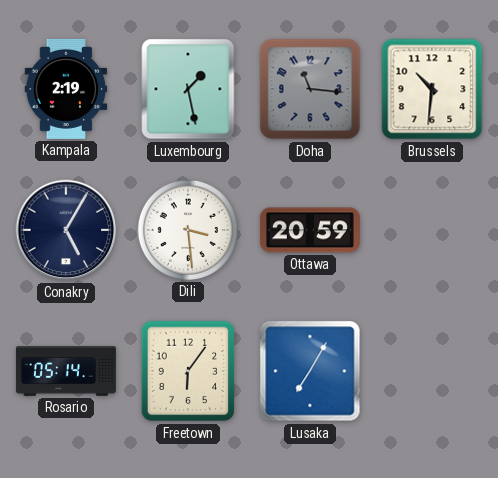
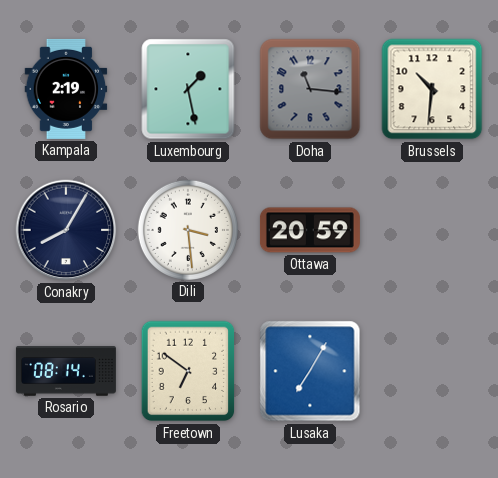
Conakry: 5:05 -> 8:05
Rosario: 05:14 -> 08:14
Freetown: 6:06 -> 6:51
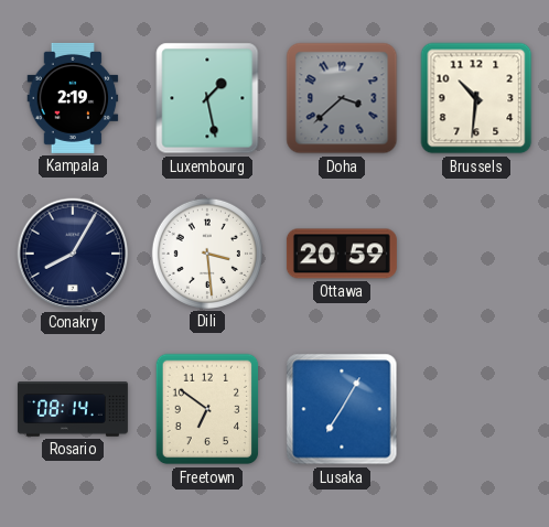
Doha: 11:16 -> 3:38
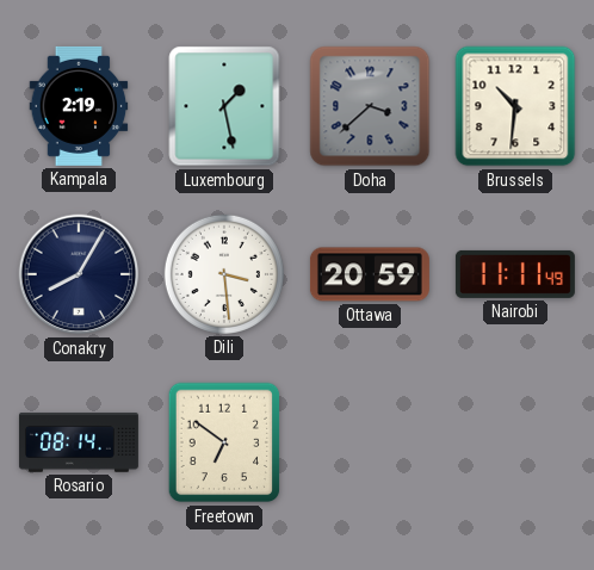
Nairobi: none -> 11:11
Lusaka: 7:05 -> none
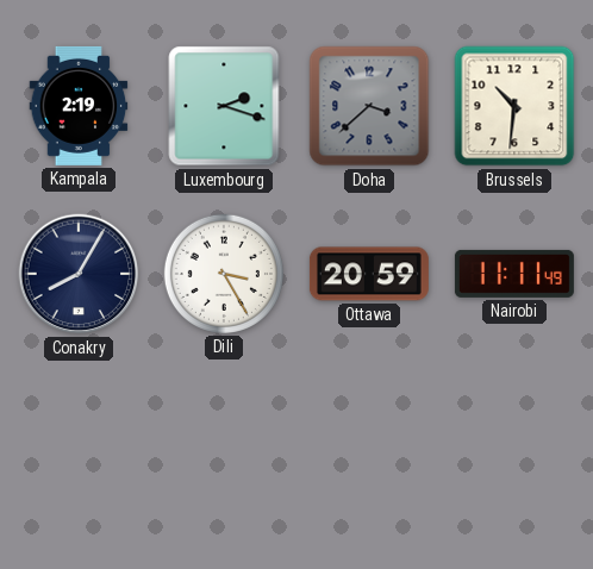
Luxembourg: 1:28 -> 2:18
Dili: 3:29 -> 3:25
Rosario: 08:14 -> none
Freetown: 6:51 -> none
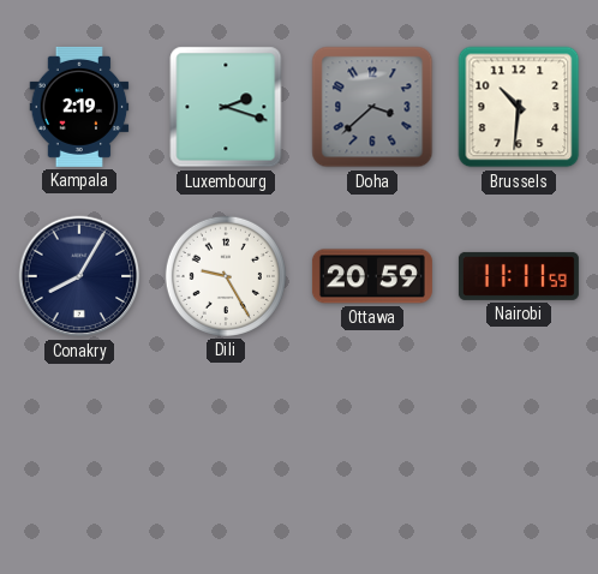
Dili: 3:25 -> 9:25
Nairobi: 11:11:49 -> 11:11:59
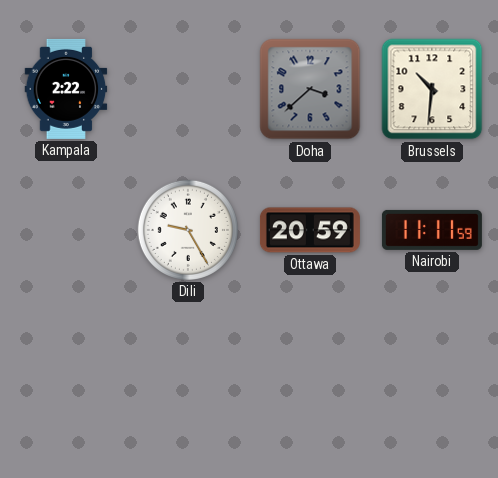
Kampala: 2:19 -> 2:22
Luxembourg: 2:18 -> none
Conakry: 8:05 -> none
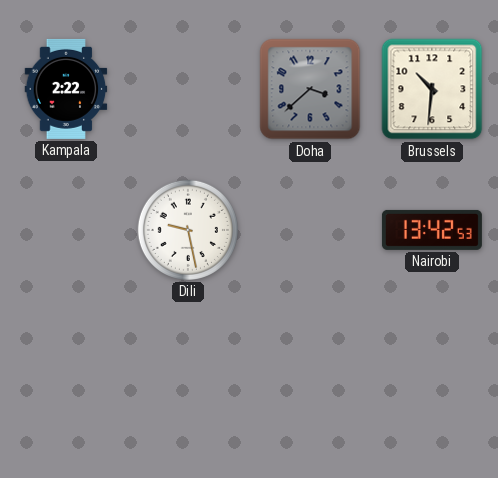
Dili: 9:25 -> 9:28
Ottawa: 20:59 -> none
Nairobi: 11:11 -> 13:42
